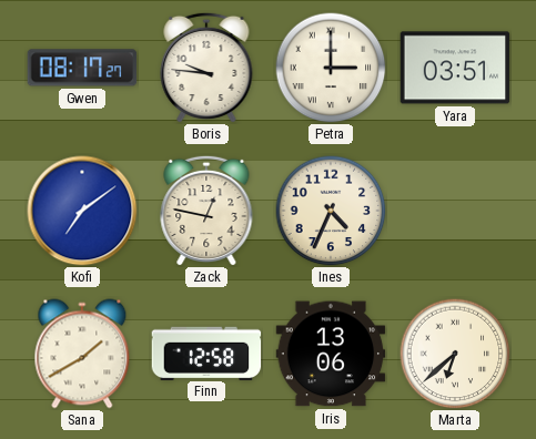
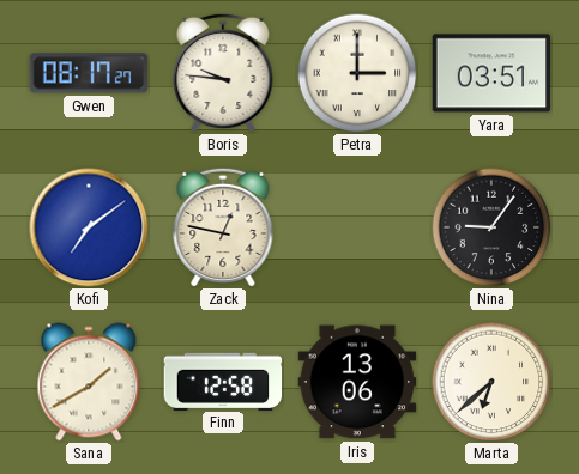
Ines: 4:34 -> none
Nina: none -> 9:06
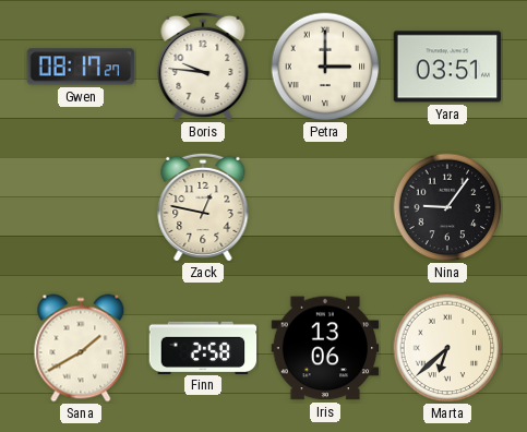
Kofi: 7:09 -> none
Finn: 12:58 -> 2:58
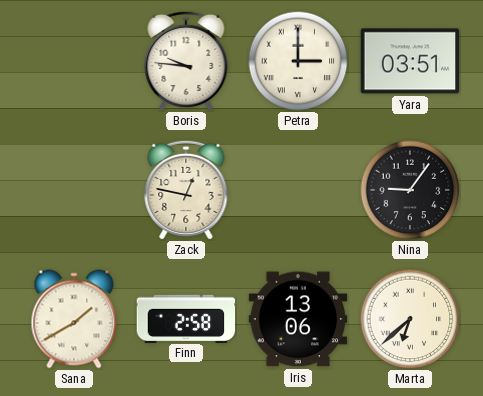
Gwen: 08:17 -> none
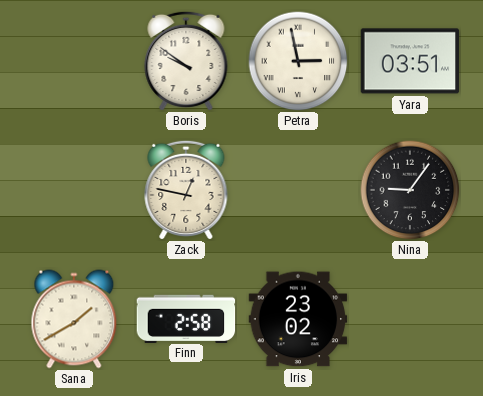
Boris: 9:46 -> 9:51
Petra: 3:00 -> 2:58
Iris: 13:06 -> 23:02
Marta: 6:38 -> none
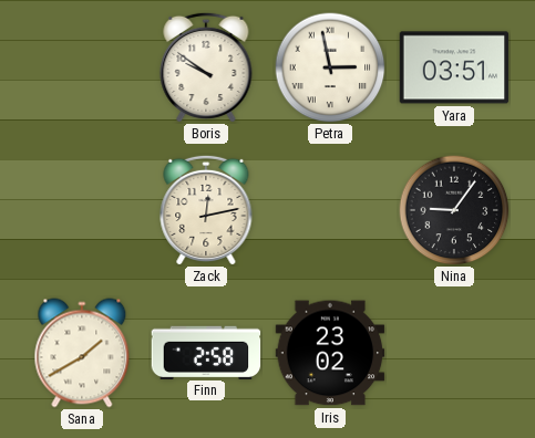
Zack: 12:47 -> 12:13
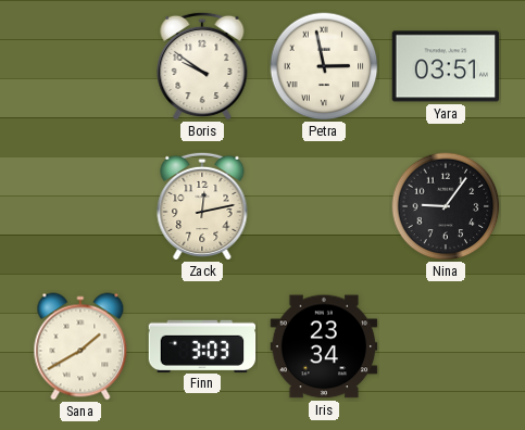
Finn: 2:58 -> 3:03
Iris: 23:02 -> 23:34
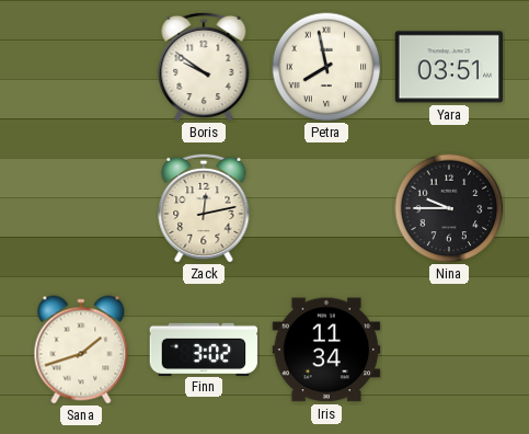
Petra: 2:58 -> 7:58
Nina: 9:06 -> 9:45
Sana: 1:40 -> 1:42
Finn: 3:03 -> 3:02
Iris: 23:34 -> 11:34
